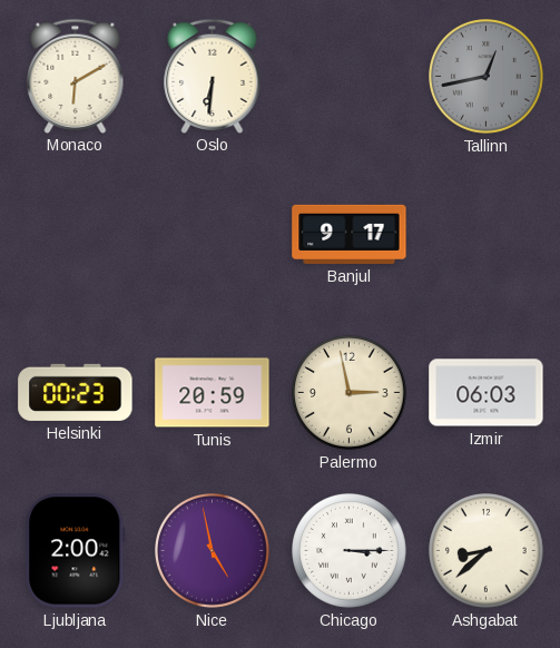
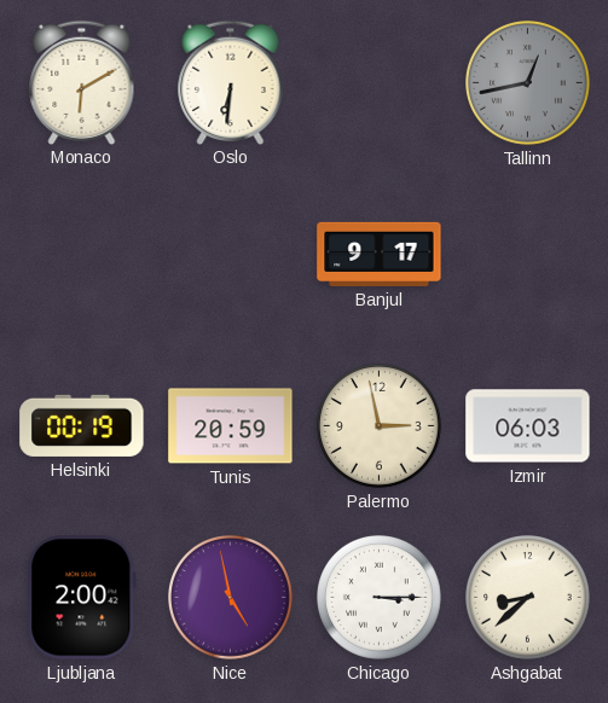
Helsinki: 00:23 -> 00:19
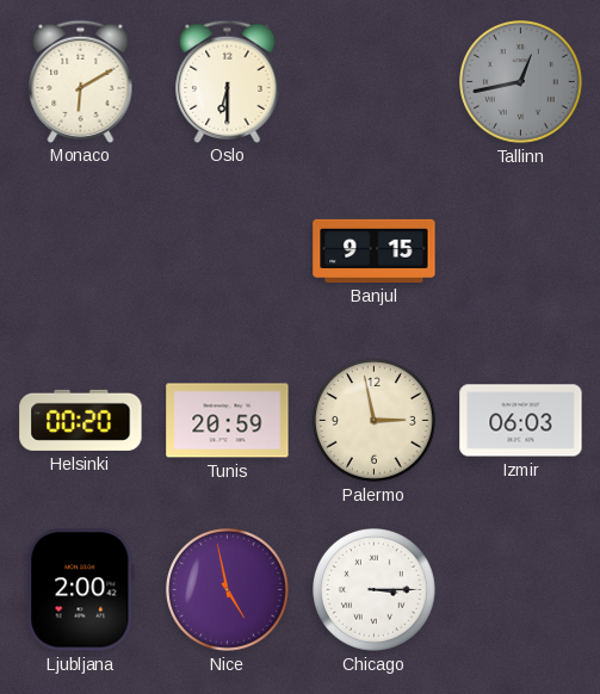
Oslo: 6:31 -> 6:30
Banjul: 9:17 -> 9:15
Helsinki: 00:19 -> 00:20
Ashgabat: 8:38 -> none
